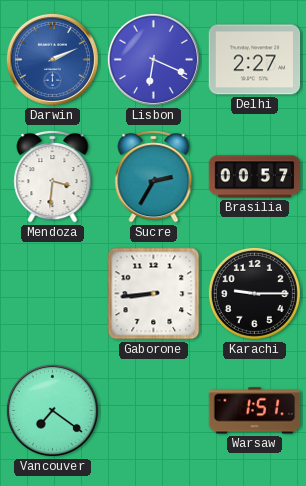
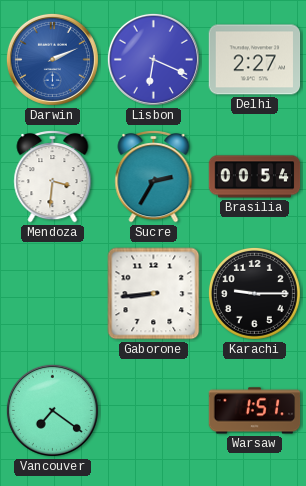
Brasilia: 00:57 -> 00:54
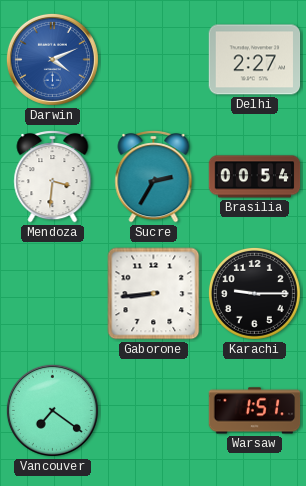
Darwin: 2:11 -> 4:11
Lisbon: 6:19 -> none
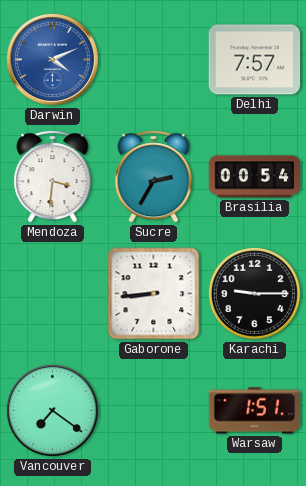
Delhi: 2:27 -> 7:57
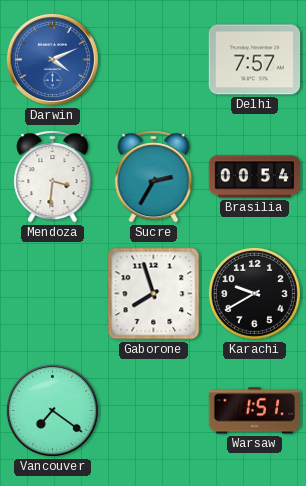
Gaborone: 8:44 -> 7:57
Karachi: 9:15 -> 9:40
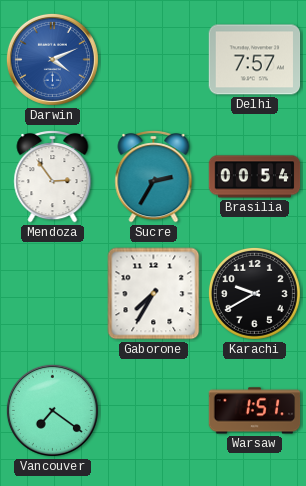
Mendoza: 3:31 -> 2:54
Gaborone: 7:57 -> 7:35
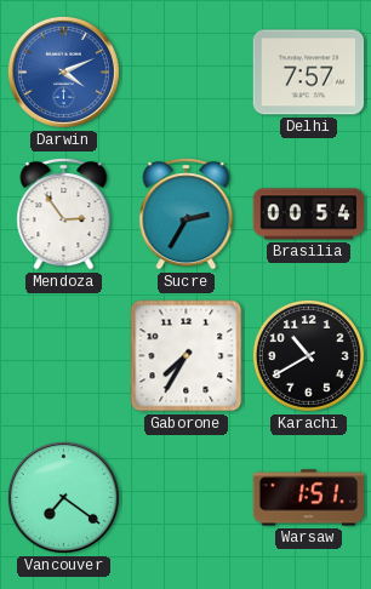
Karachi: 9:40 -> 10:40
